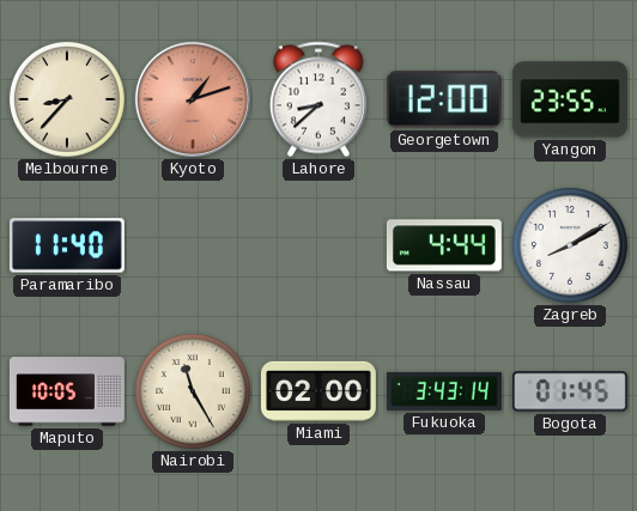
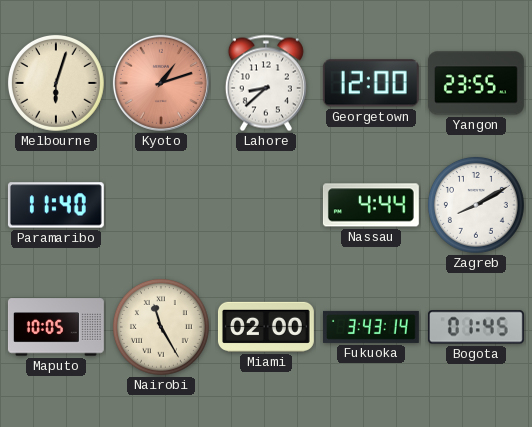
Melbourne: 8:37 -> 6:03
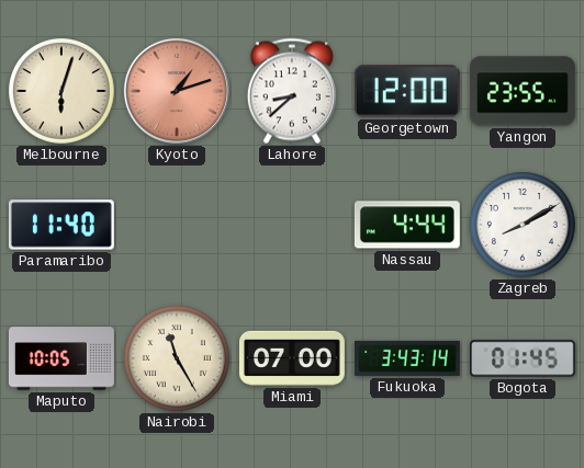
Miami: 02:00 -> 07:00
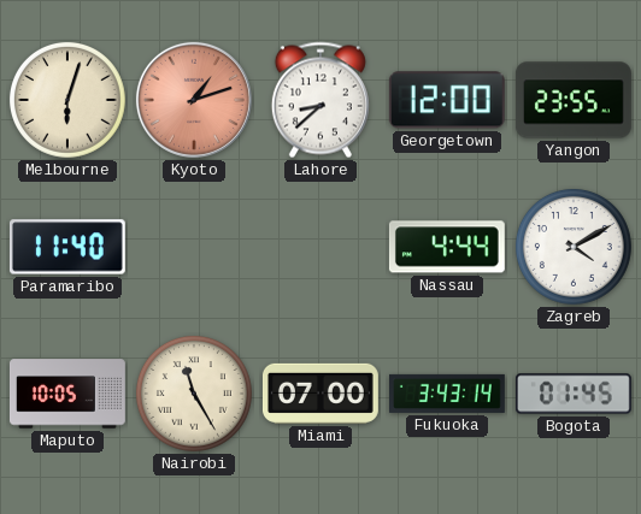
Zagreb: 8:10 -> 4:10
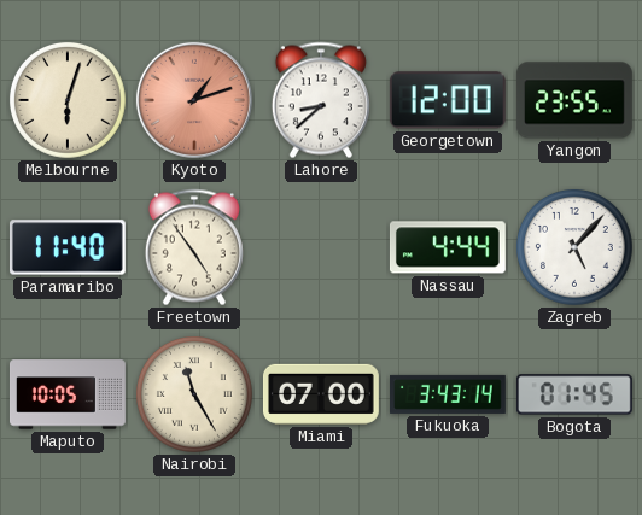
Freetown: none -> 4:54
Zagreb: 4:10 -> 5:07
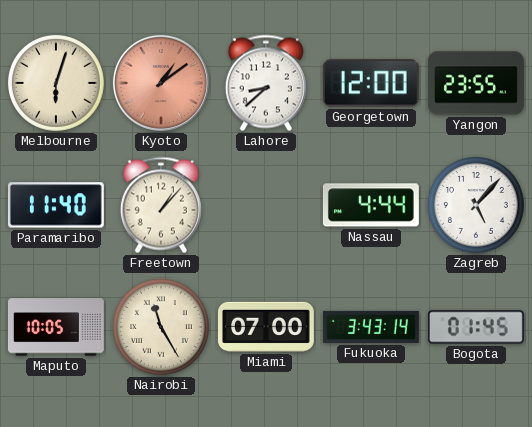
Kyoto: 1:12 -> 1:09
Freetown: 4:54 -> 1:07
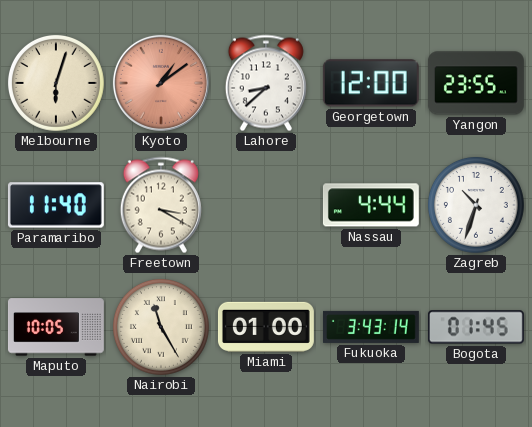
Freetown: 1:07 -> 3:20
Zagreb: 5:07 -> 10:33
Miami: 07:00 -> 01:00
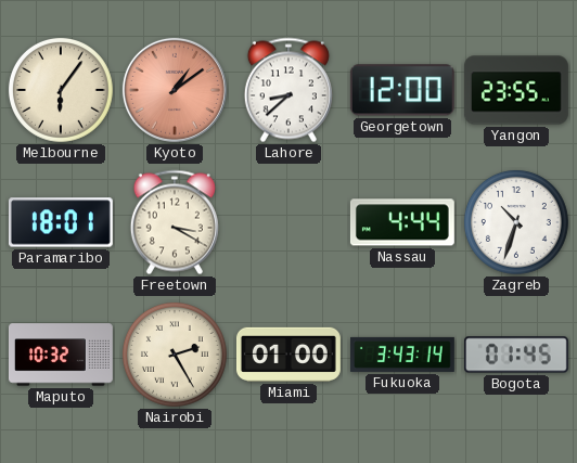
Melbourne: 6:03 -> 6:06
Paramaribo: 11:40 -> 18:01
Maputo: 10:05 -> 10:32
Nairobi: 11:25 -> 2:25
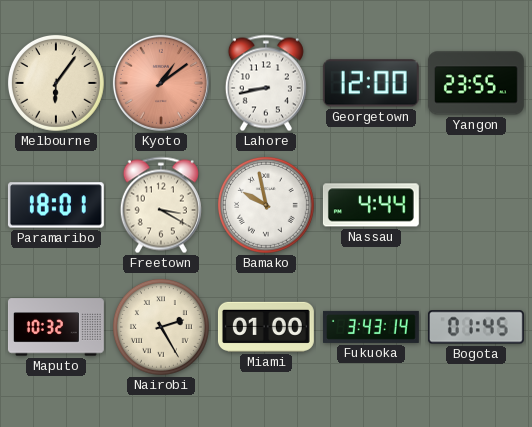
Lahore: 8:38 -> 8:43
Bamako: none -> 9:58
Zagreb: 10:33 -> none
